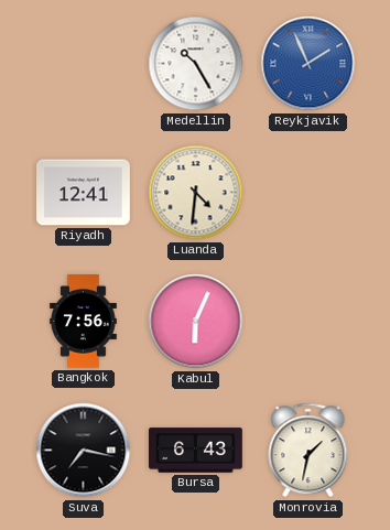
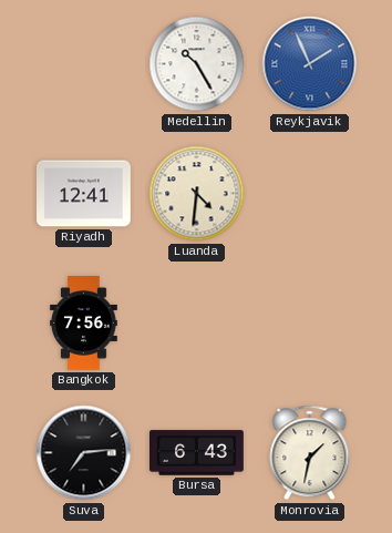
Kabul: 6:04 -> none
Suva: 7:17 -> 7:14
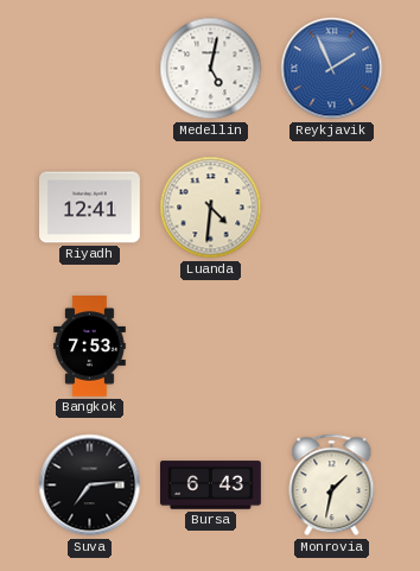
Medellin: 10:25 -> 5:02
Bangkok: 7:56 -> 7:53
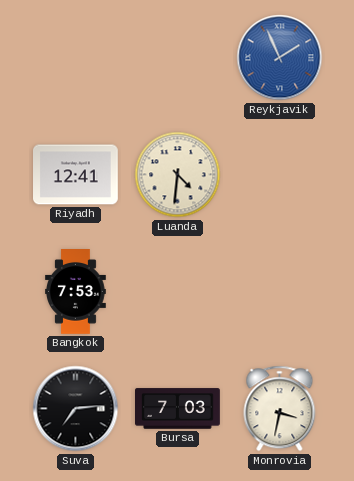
Medellin: 5:02 -> none
Bursa: 6:43 -> 7:03
Monrovia: 1:32 -> 3:32
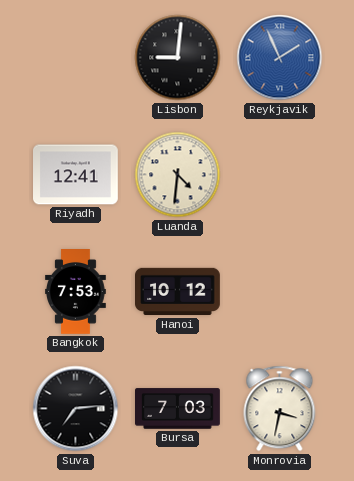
Lisbon: none -> 9:01
Hanoi: none -> 10:12
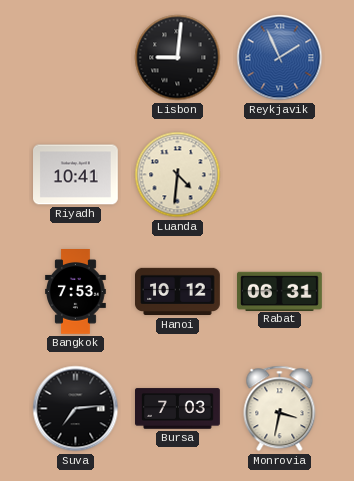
Riyadh: 12:41 -> 10:41
Rabat: none -> 06:31
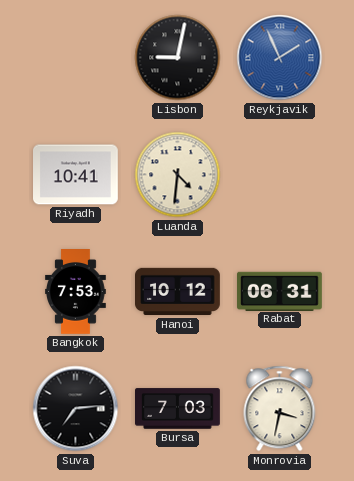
Lisbon: 9:01 -> 9:02
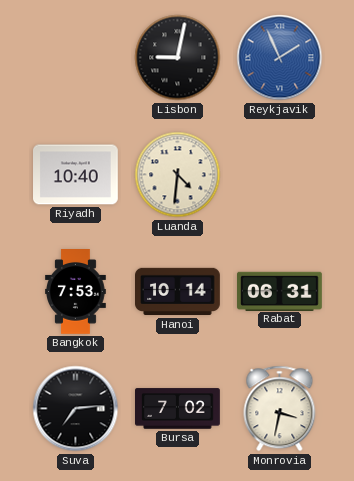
Riyadh: 10:41 -> 10:40
Hanoi: 10:12 -> 10:14
Bursa: 7:03 -> 7:02
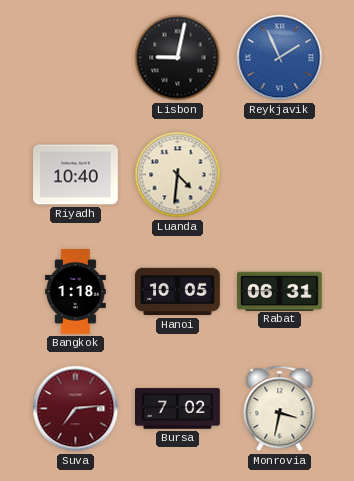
Bangkok: 7:53 -> 1:18
Hanoi: 10:14 -> 10:05
Suva dial: black -> burgundy
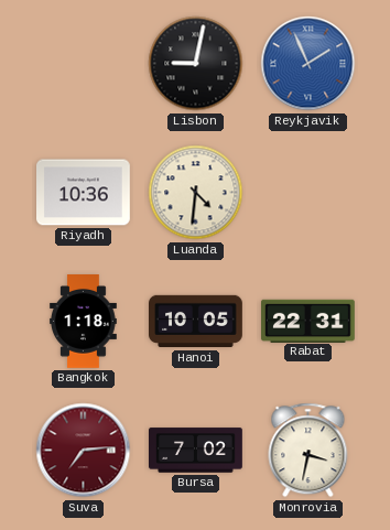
Riyadh: 10:40 -> 10:36
Rabat: 06:31 -> 22:31
